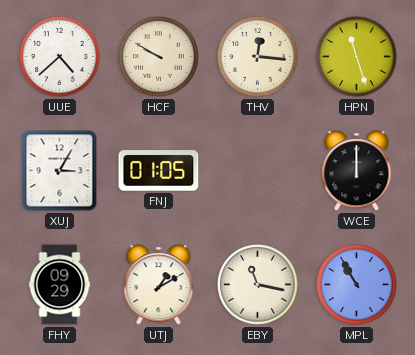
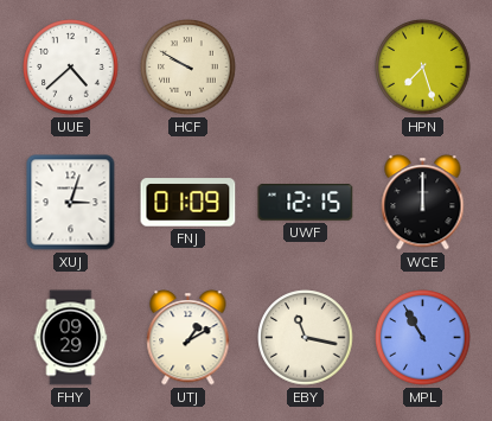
THV: 12:16 -> none
HPN: 11:27 -> 7:27
XUJ: 3:05 -> 3:03
FNJ: 01:05 -> 01:09
UWF: none -> 12:15
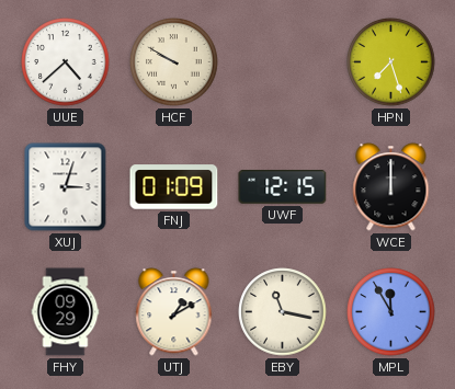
MPL: 10:55 -> 11:55
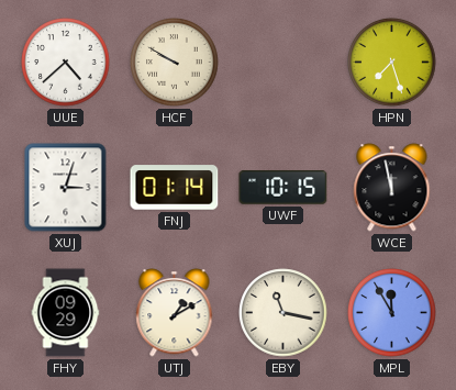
FNJ: 01:09 -> 01:14
UWF: 12:15 -> 10:15
WCE: 12:00 -> 11:58
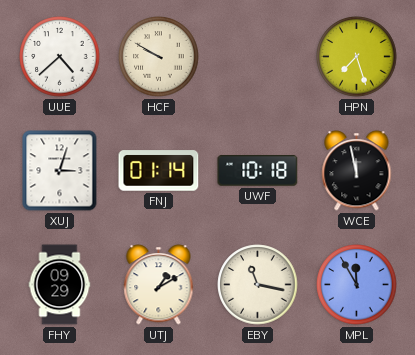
UWF: 10:15 -> 10:18
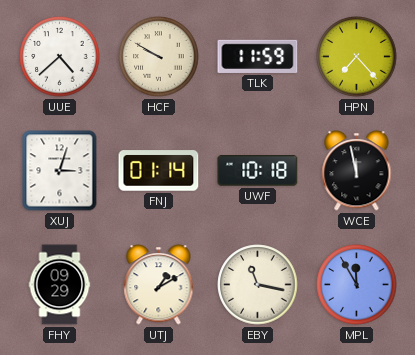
TLK: none -> 11:59
HPN: 7:27 -> 7:23
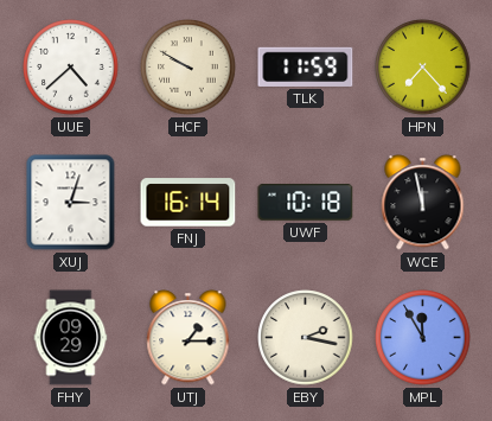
FNJ: 01:14 -> 16:14
UTJ: 1:10 -> 1:15
EBY: 11:17 -> 2:17
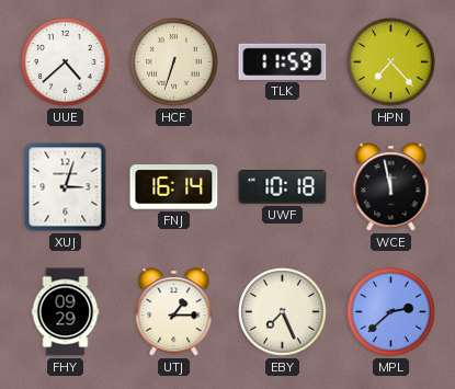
HCF: 9:50 -> 6:33
EBY: 2:17 -> 7:26
MPL: 11:55 -> 2:38
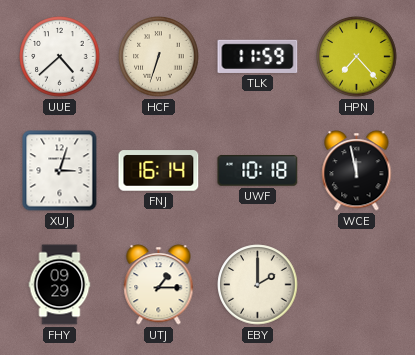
EBY: 7:26 -> 2:00
MPL: 2:38 -> none
